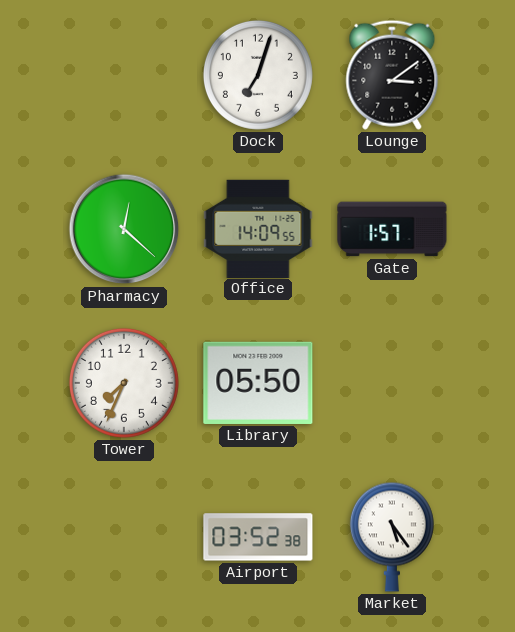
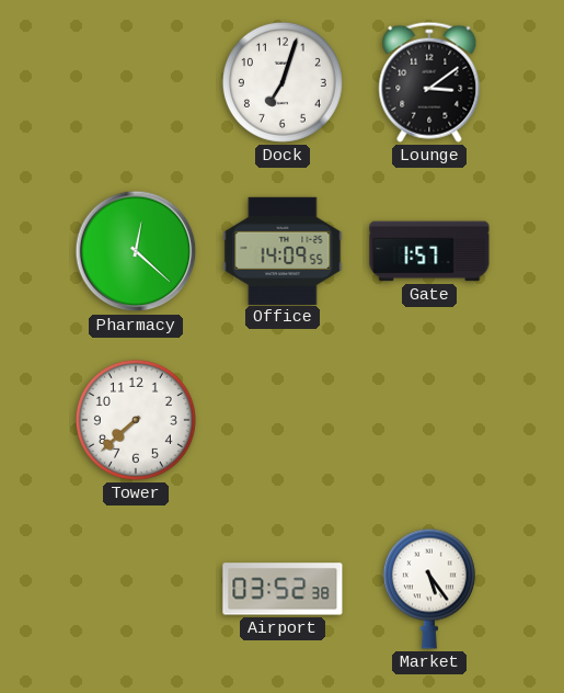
Tower: 7:34 -> 7:38
Library: 05:50 -> none
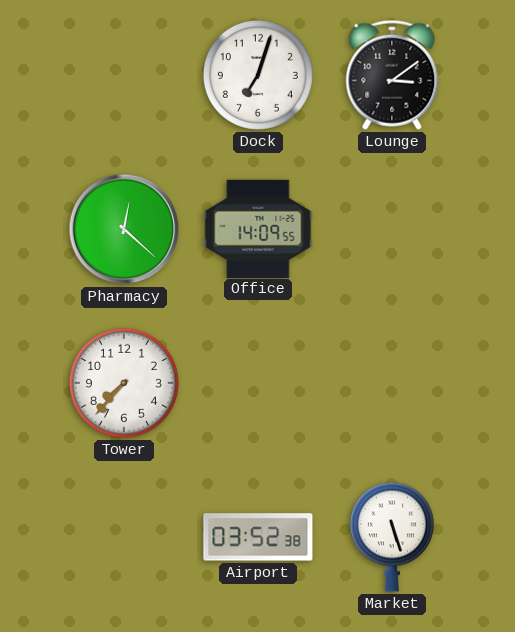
Gate: 1:57 -> none
Tower: 7:38 -> 7:37
Market: 5:24 -> 5:27
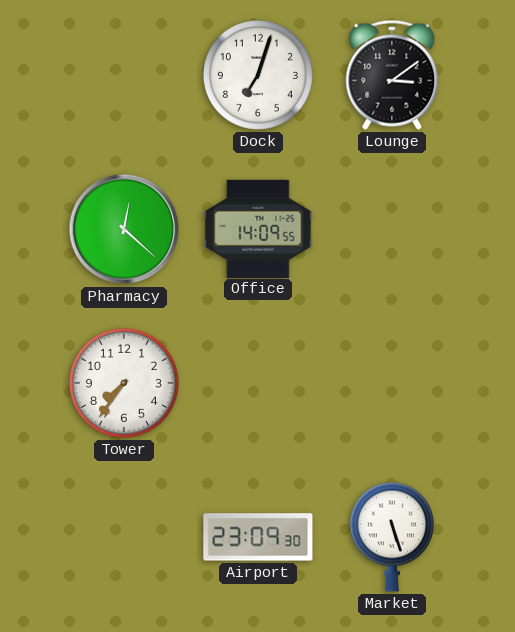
Tower: 7:37 -> 7:36
Airport: 03:52 -> 23:09
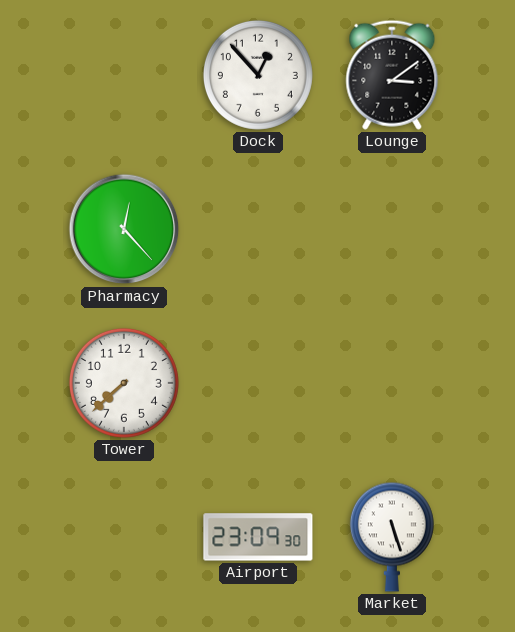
Dock: 7:03 -> 12:53
Pharmacy: 12:22 -> 12:23
Office: 14:09 -> none
Tower: 7:36 -> 7:38
